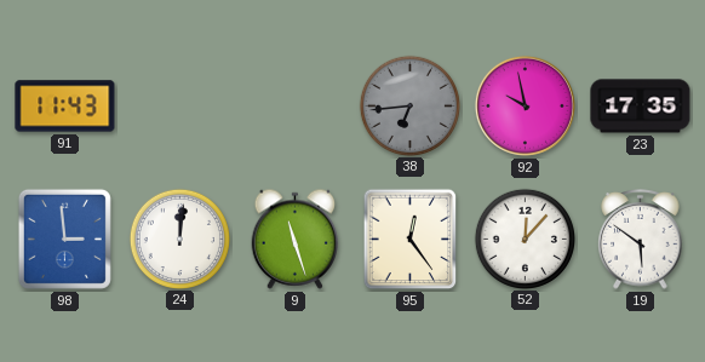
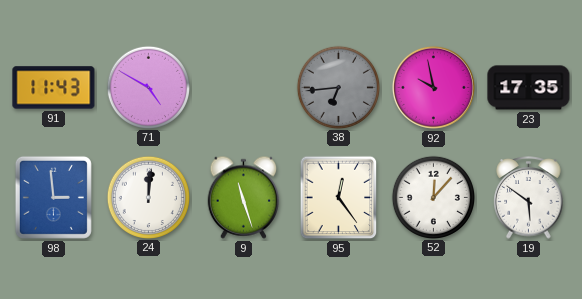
71: none -> 4:50
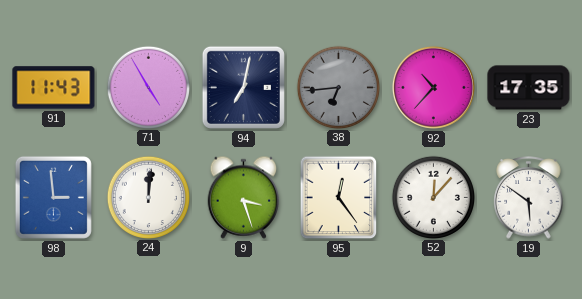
71: 4:50 -> 4:55
94: none -> 7:02
92: 9:58 -> 10:37
9: 11:27 -> 3:27
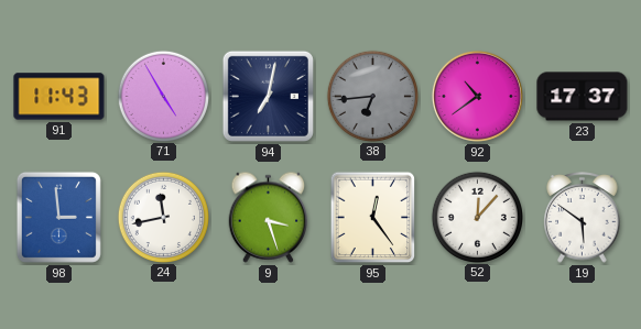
92: 10:37 -> 10:39
23: 17:35 -> 17:37
24: 12:01 -> 11:43
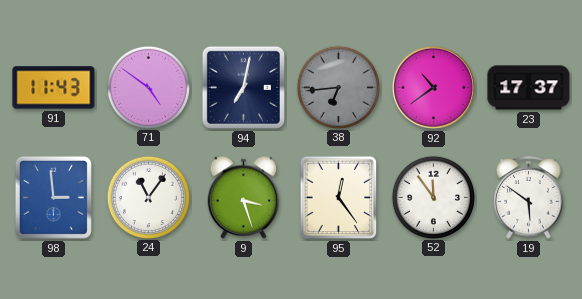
71: 4:55 -> 4:51
24: 11:43 -> 11:06
52: 12:07 -> 11:54
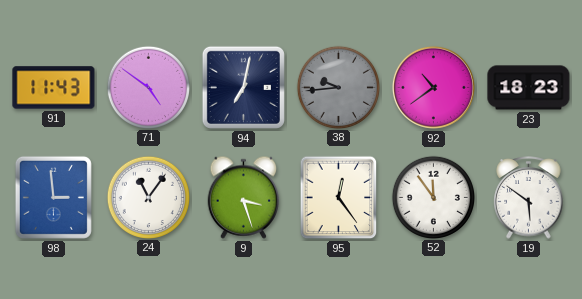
38: 6:44 -> 9:44
23: 17:37 -> 18:23
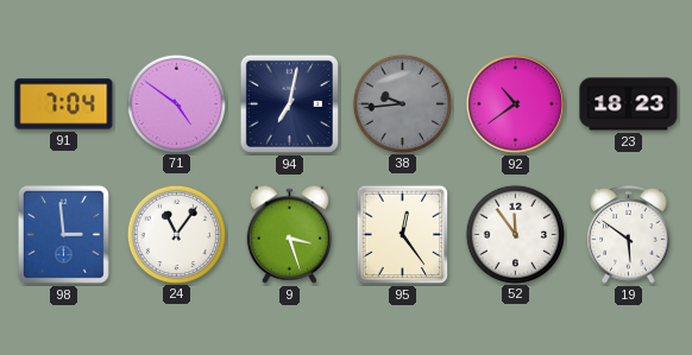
91: 11:43 -> 7:04
